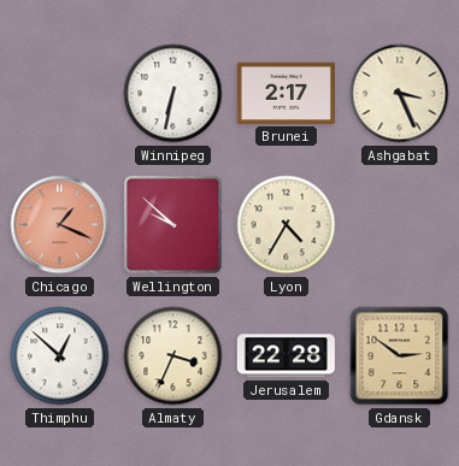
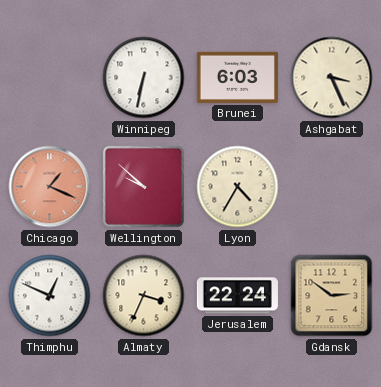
Brunei: 2:17 -> 6:03
Thimphu: 12:52 -> 12:49
Jerusalem: 22:28 -> 22:24
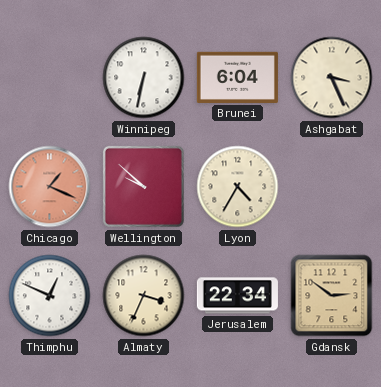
Brunei: 6:03 -> 6:04
Jerusalem: 22:24 -> 22:34
